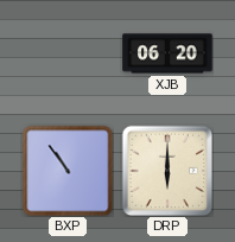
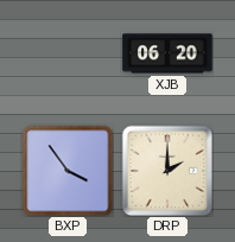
BXP: 10:54 -> 3:54
DRP: 6:00 -> 2:00
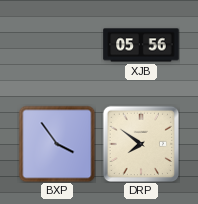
XJB: 06:20 -> 05:56
DRP: 2:00 -> 7:51
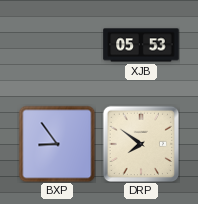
XJB: 05:56 -> 05:53
BXP: 3:54 -> 8:54
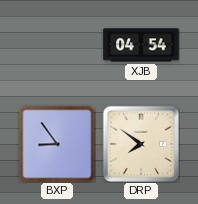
XJB: 05:53 -> 04:54
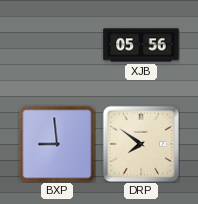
XJB: 04:54 -> 05:56
BXP: 8:54 -> 8:59
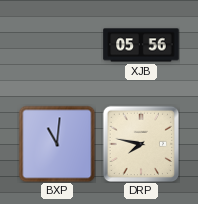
BXP: 8:59 -> 11:01
DRP: 7:51 -> 7:47
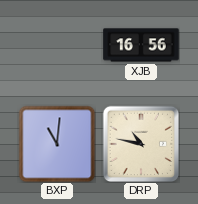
XJB: 05:56 -> 16:56
DRP: 7:47 -> 10:47
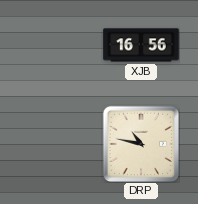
BXP: 11:01 -> none
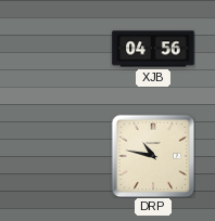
XJB: 16:56 -> 04:56
